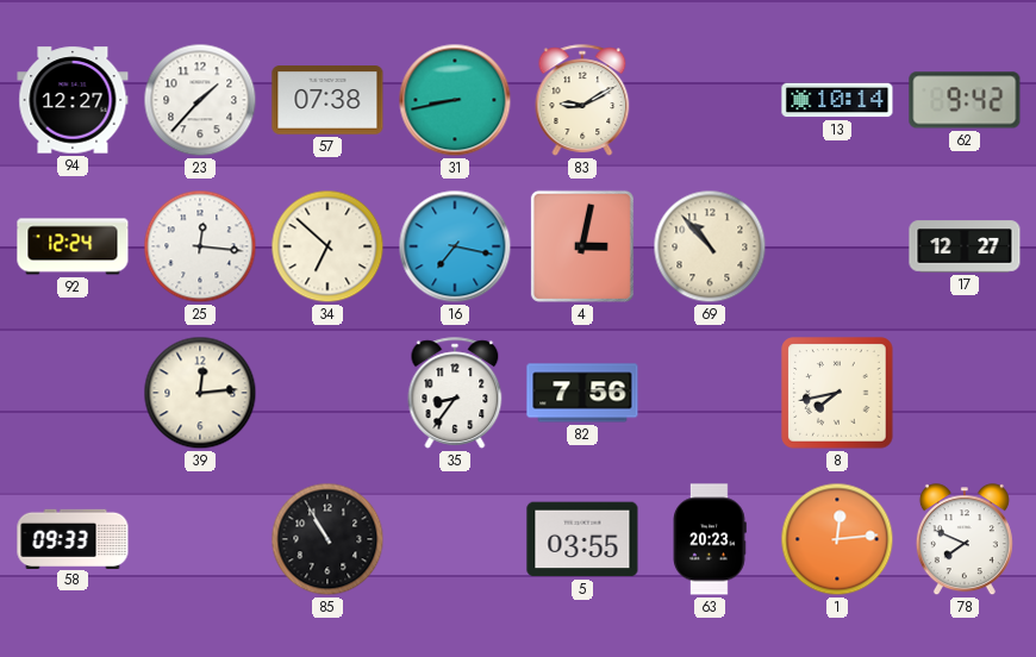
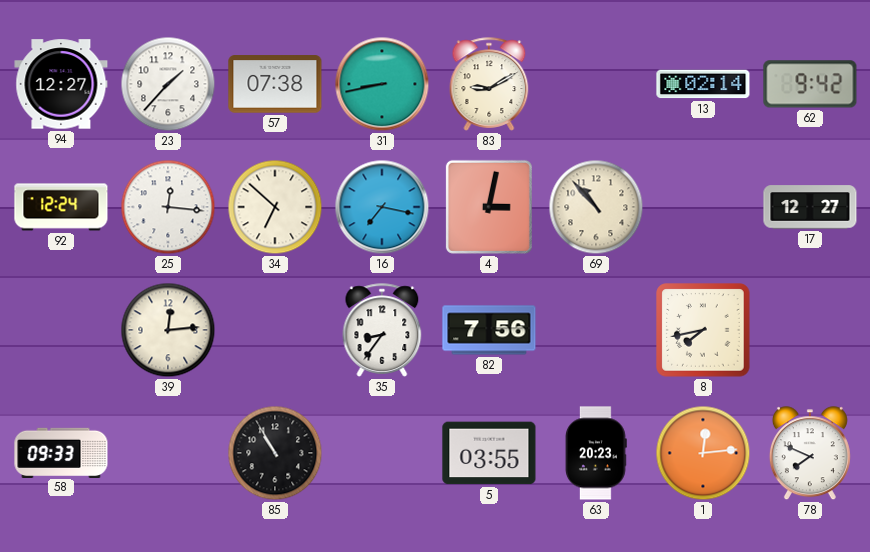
13: 10:14 -> 02:14
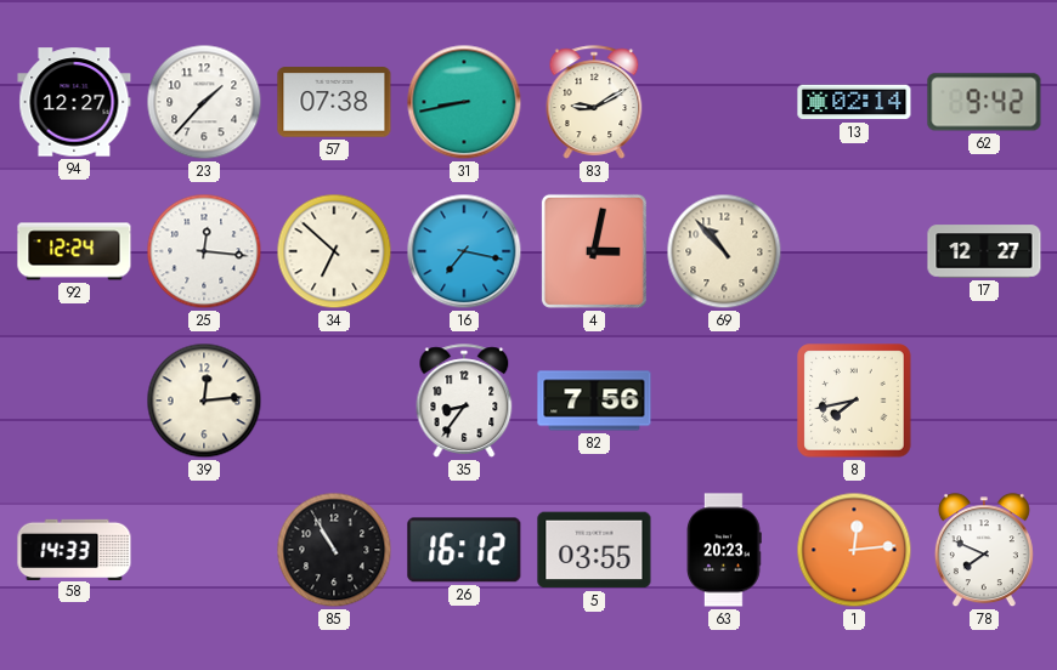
58: 09:33 -> 14:33
26: none -> 16:12
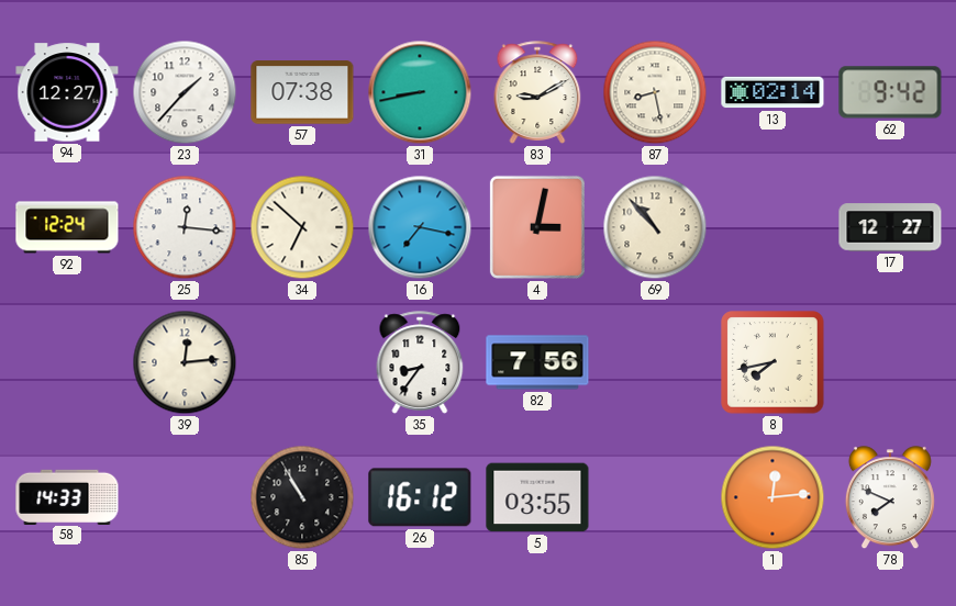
87: none -> 8:28
63: 20:23 -> none
